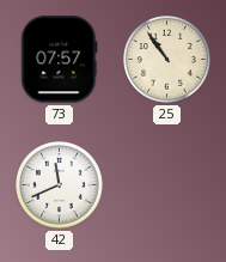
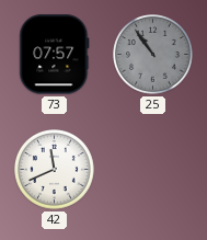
25 dial: cream -> grey
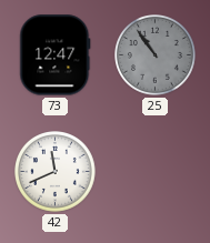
73: 07:57 -> 12:47
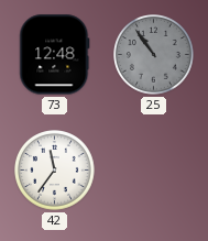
73: 12:47 -> 12:48
42: 11:41 -> 11:36
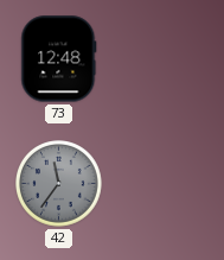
25: 10:54 -> none
42 dial: white -> grey
